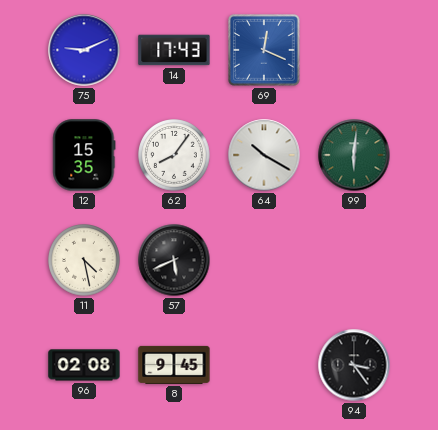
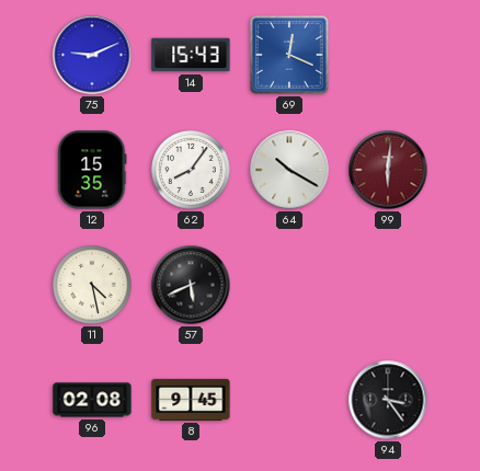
14: 17:43 -> 15:43
99 dial: green -> burgundy
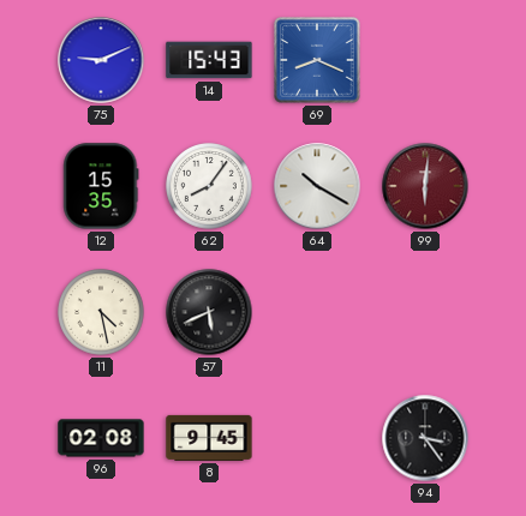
69: 12:19 -> 8:19
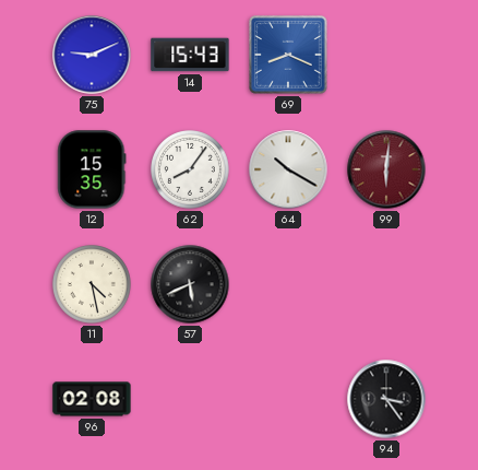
8: 9:45 -> none
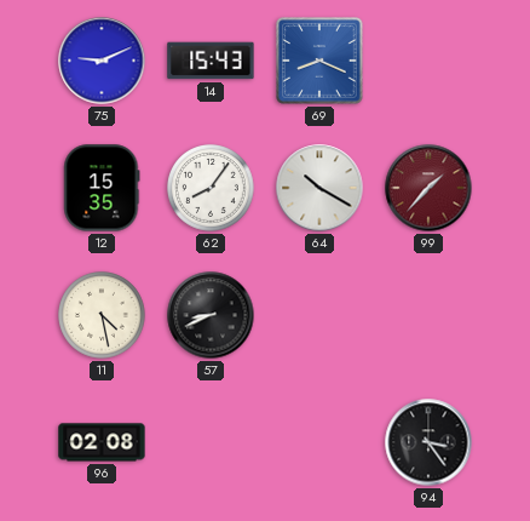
99: 6:01 -> 1:37
57: 5:41 -> 8:41
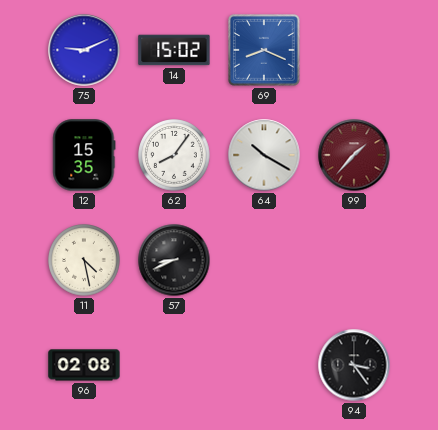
14: 15:43 -> 15:02
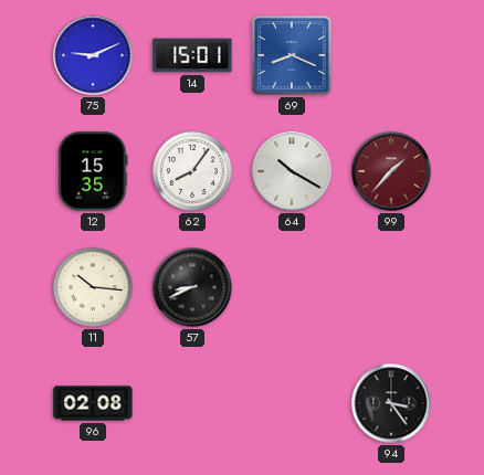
14: 15:02 -> 15:01
11: 4:28 -> 10:16
